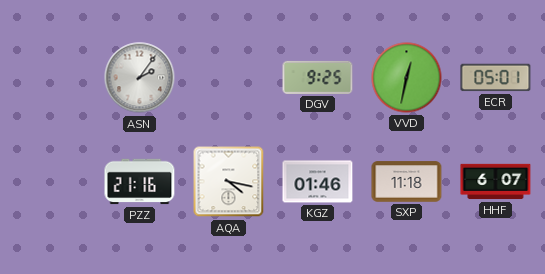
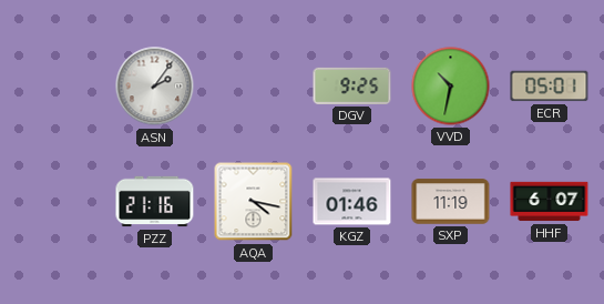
VVD: 12:32 -> 10:32
SXP: 11:18 -> 11:19
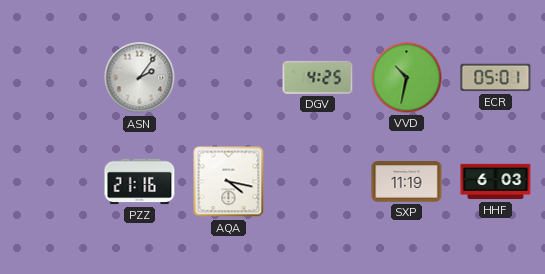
DGV: 9:25 -> 4:25
KGZ: 01:46 -> none
HHF: 6:07 -> 6:03
